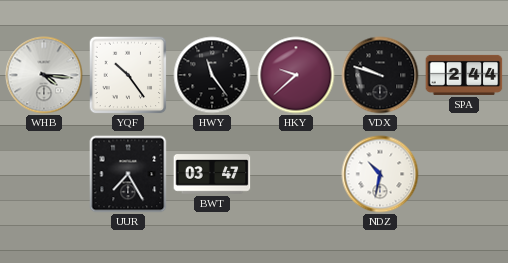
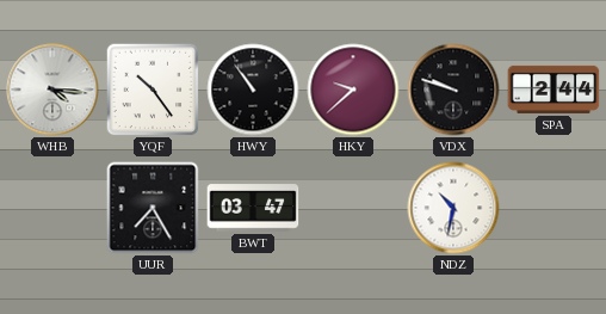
HWY: 11:24 -> 10:54
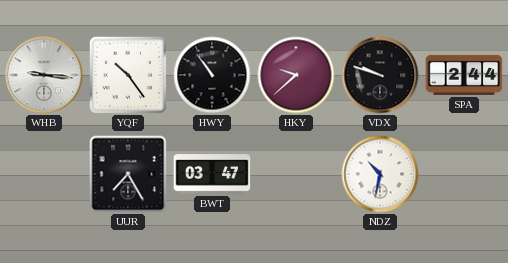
WHB: 4:16 -> 9:16
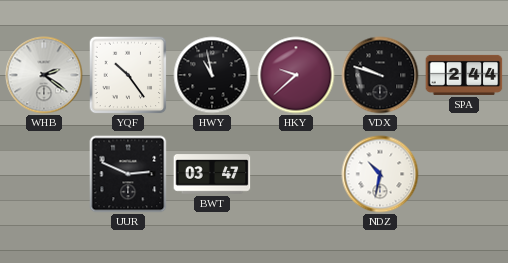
WHB: 9:16 -> 2:21
HWY: 10:54 -> 10:58
UUR: 7:25 -> 2:49
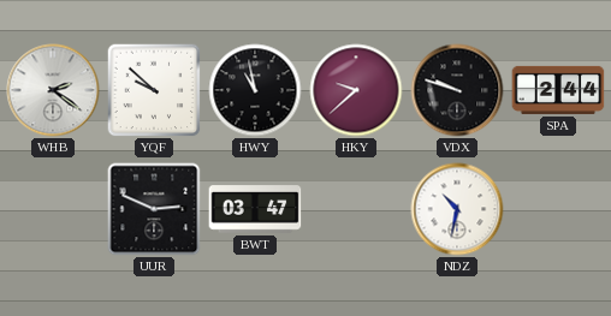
YQF: 10:24 -> 9:52
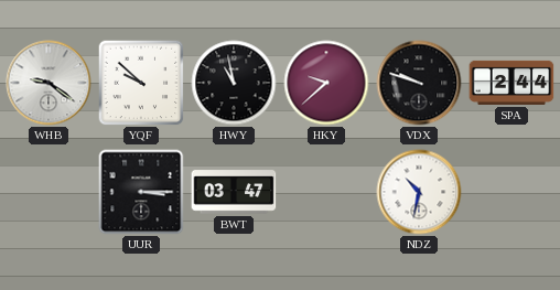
WHB: 2:21 -> 9:21
UUR: 2:49 -> 3:15
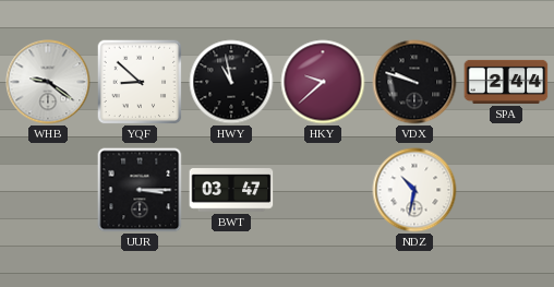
YQF: 9:52 -> 8:52
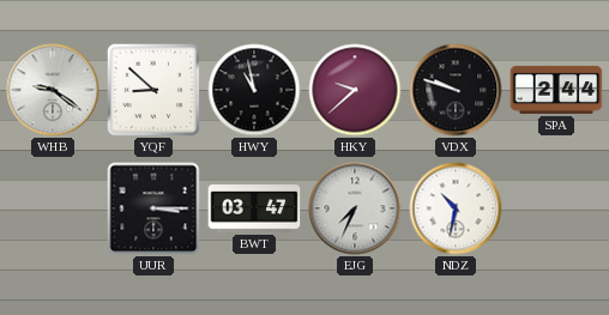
EJG: none -> 7:34
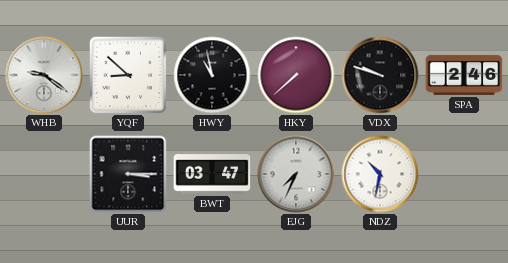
HKY: 9:38 -> 7:38
SPA: 2:44 -> 2:46
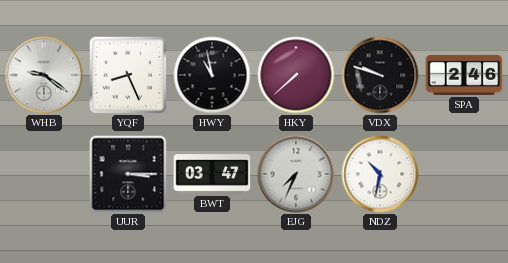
YQF: 8:52 -> 8:26
